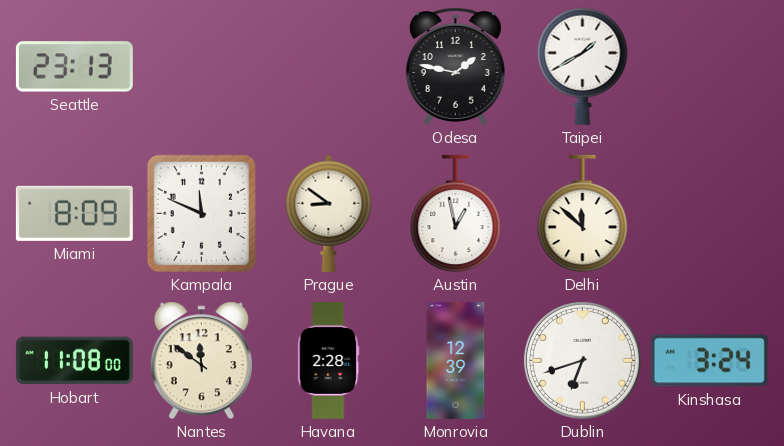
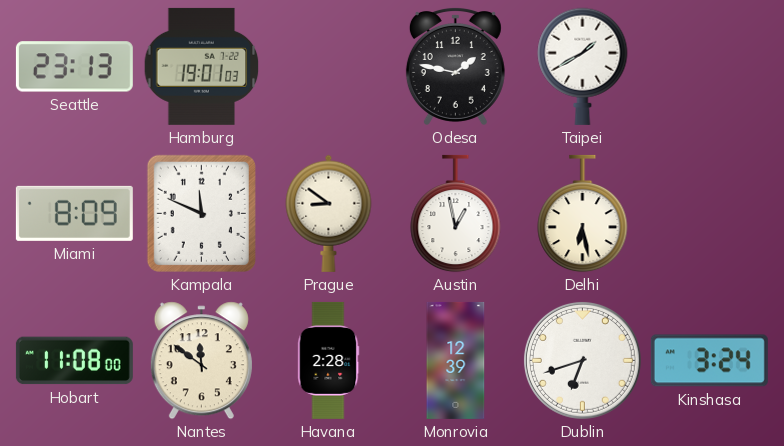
Hamburg: none -> 19:01
Delhi: 11:52 -> 6:28
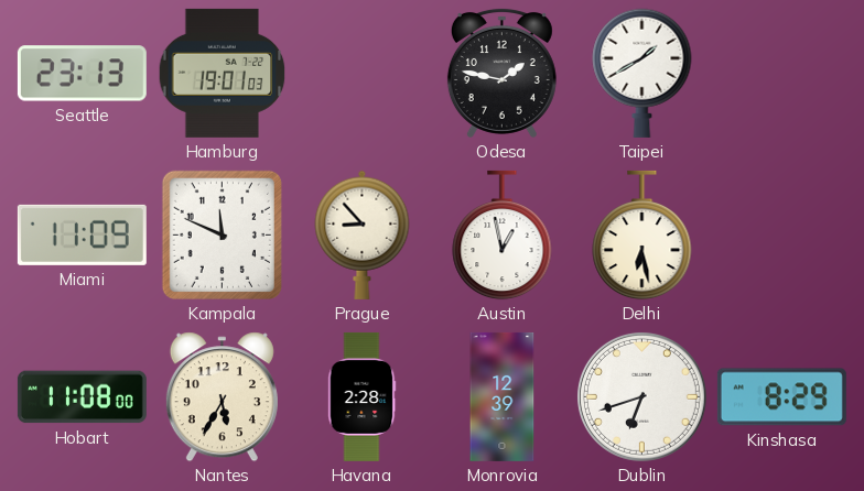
Miami: 8:09 -> 11:09
Prague: 8:51 -> 8:53
Nantes: 11:51 -> 5:35
Kinshasa: 3:24 -> 8:29
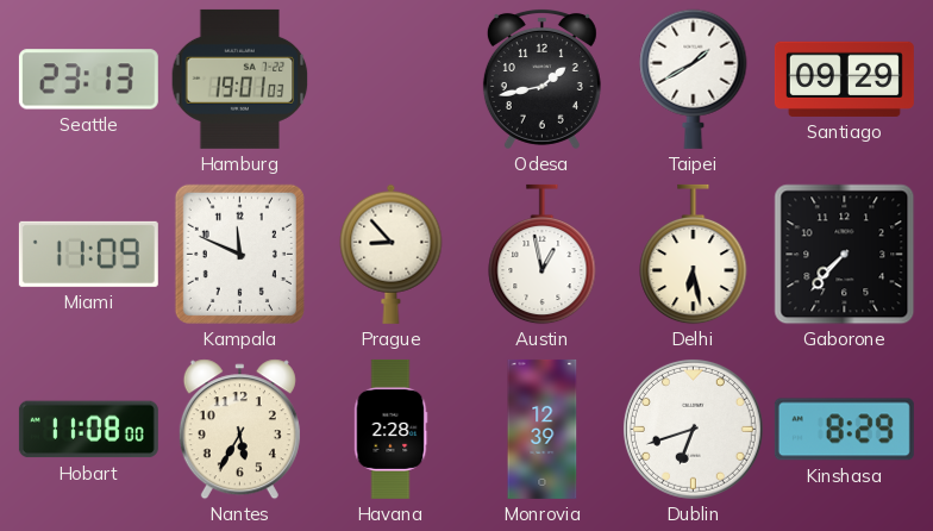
Odesa: 1:47 -> 1:43
Santiago: none -> 09:29
Gaborone: none -> 7:37
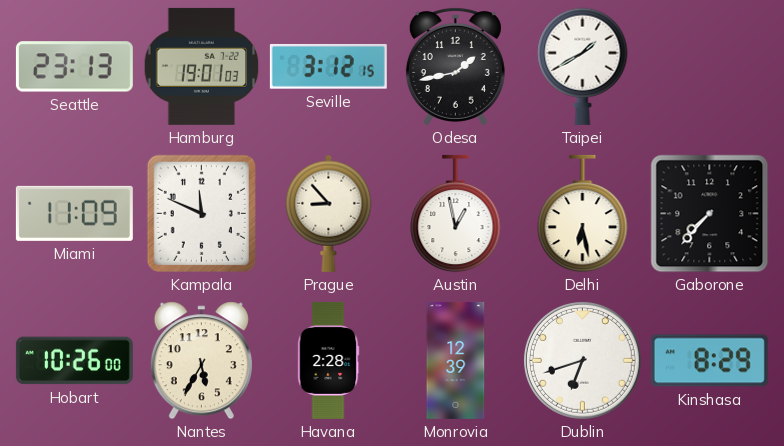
Seville: none -> 3:12
Santiago: 09:29 -> none
Hobart: 11:08 -> 10:26
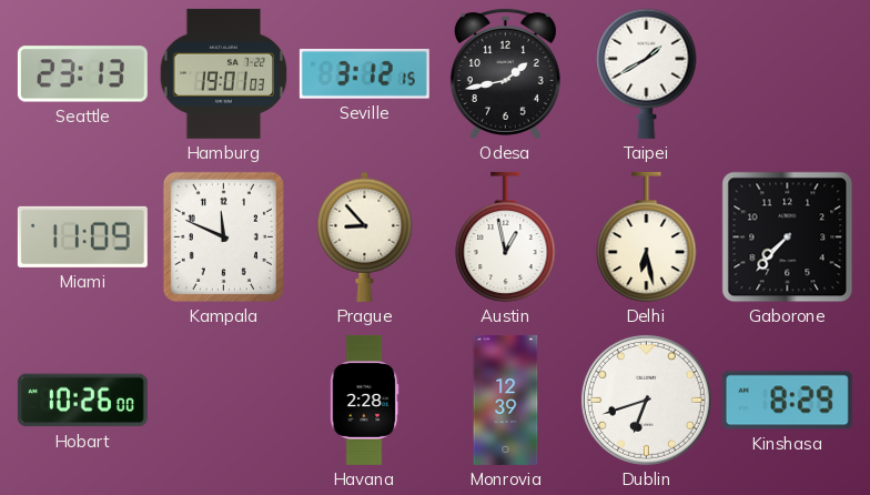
Nantes: 5:35 -> none
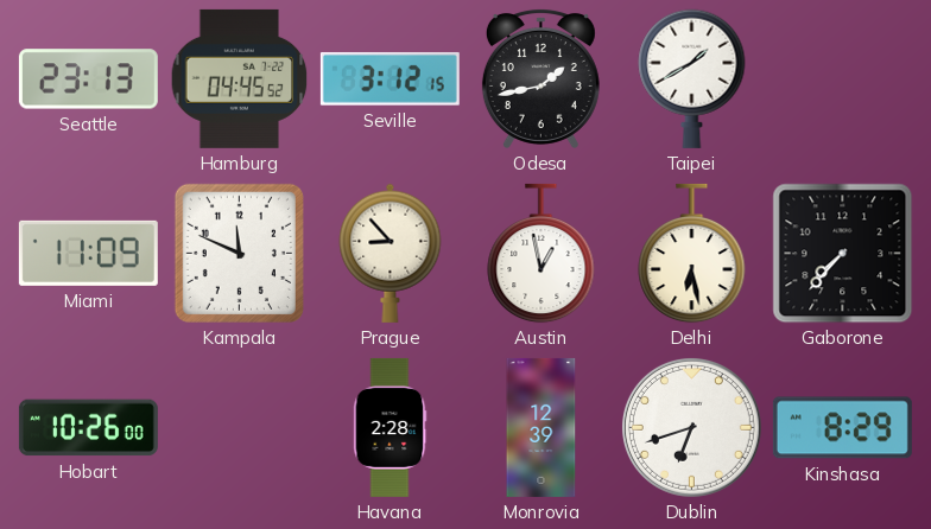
Hamburg: 19:01 -> 04:45
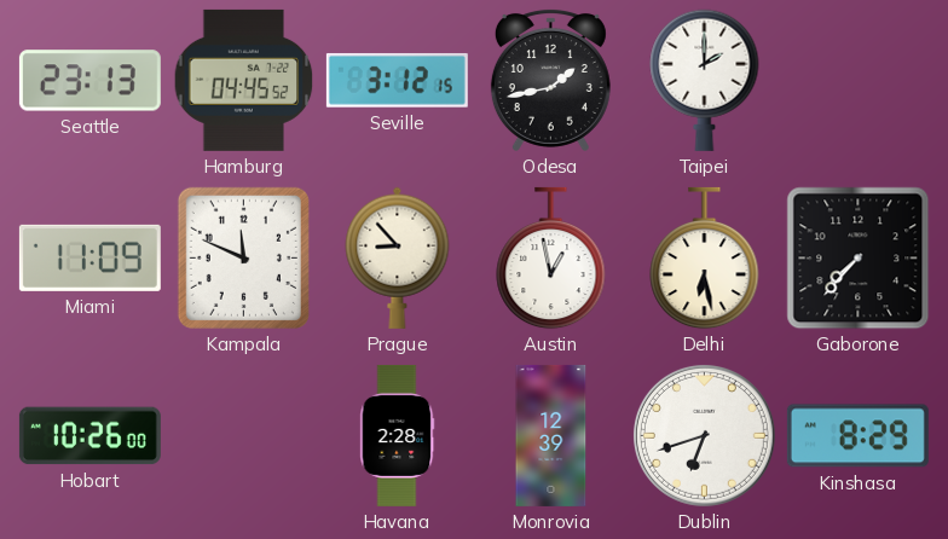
Taipei: 1:40 -> 2:00
